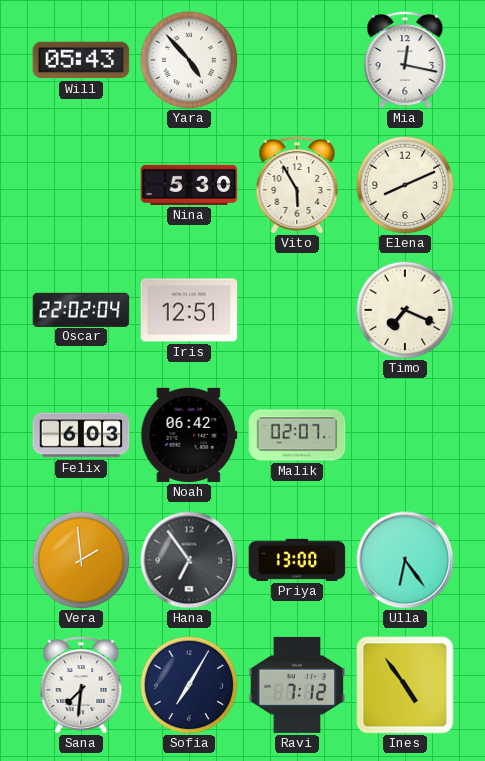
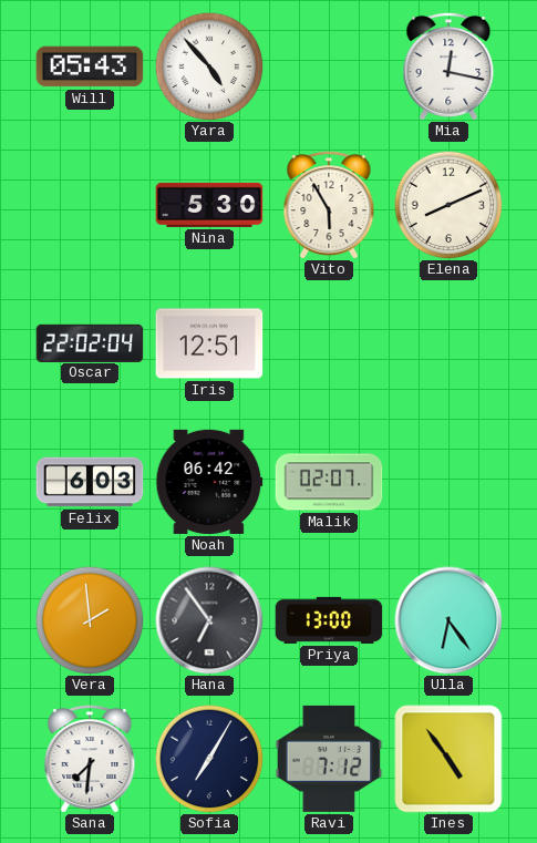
Timo: 7:19 -> none
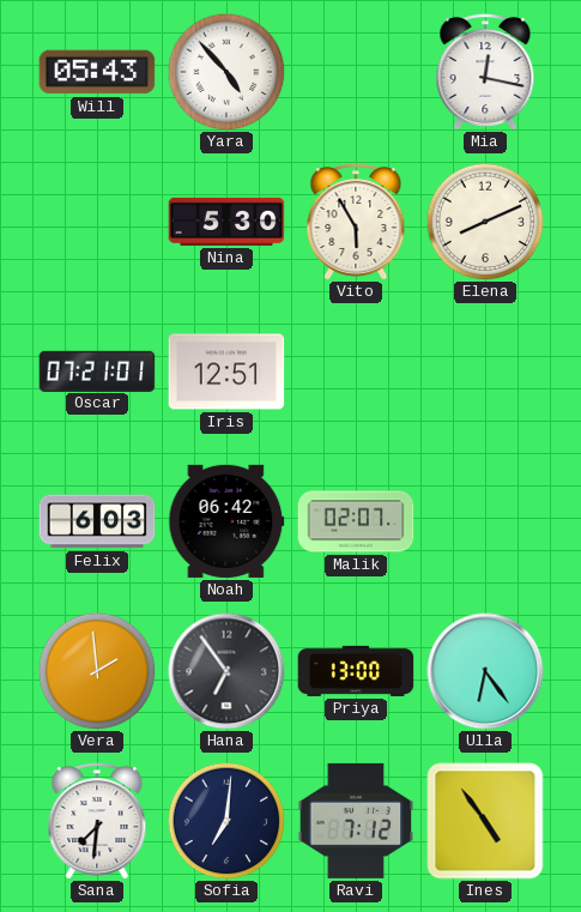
Oscar: 22:02 -> 07:21
Sofia: 7:05 -> 7:01
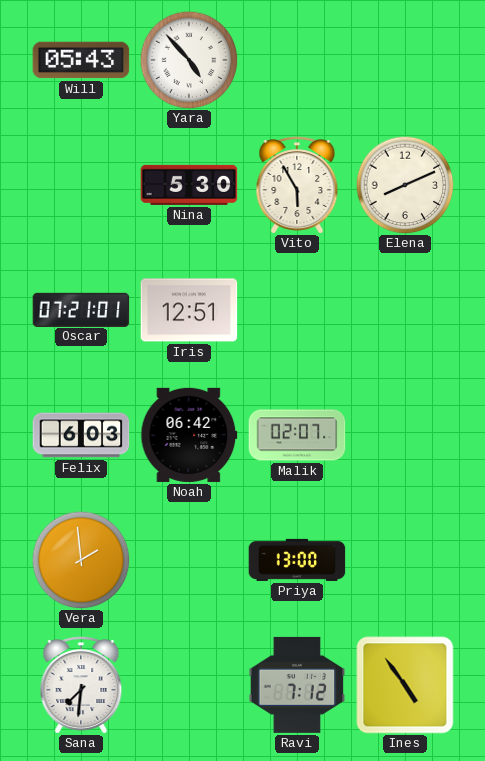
Mia: 12:17 -> none
Hana: 6:54 -> none
Ulla: 6:24 -> none
Sofia: 7:01 -> none
